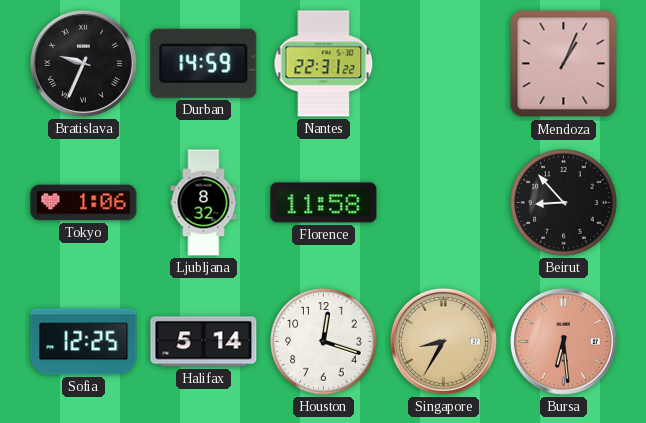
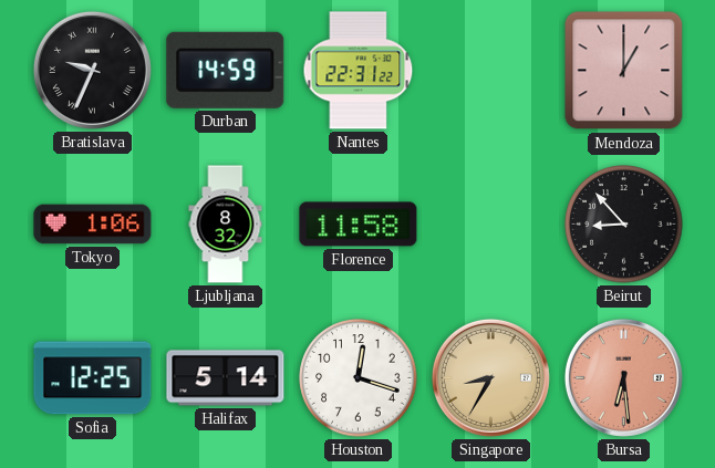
Mendoza: 1:04 -> 1:00
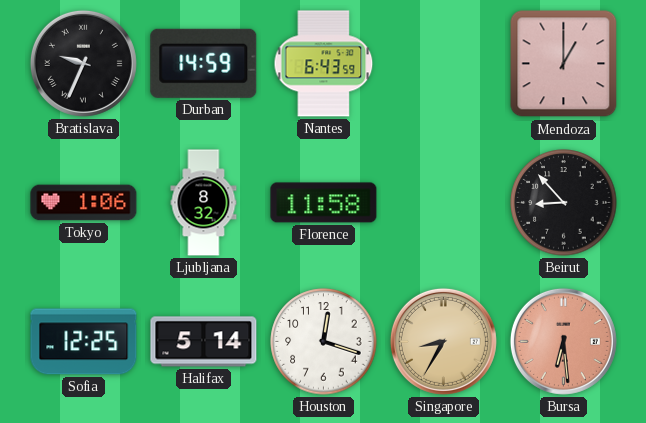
Nantes: 22:31 -> 6:43
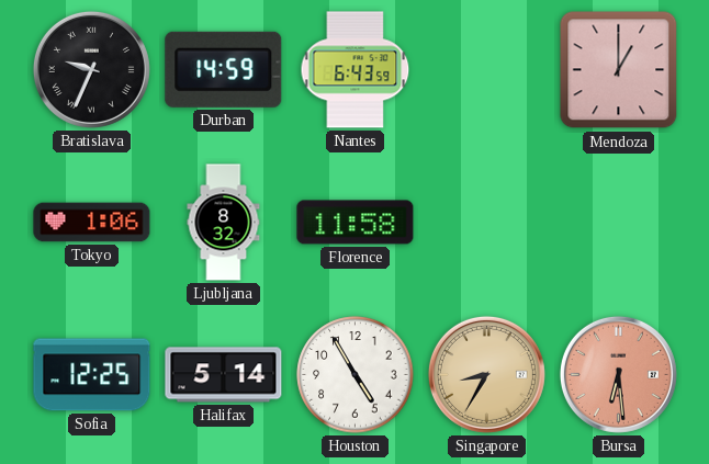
Beirut: 8:53 -> none
Houston: 12:18 -> 4:55
